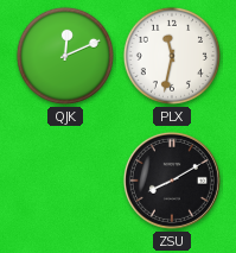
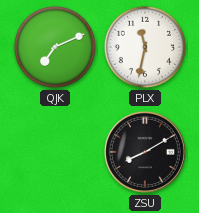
QJK: 12:11 -> 7:11
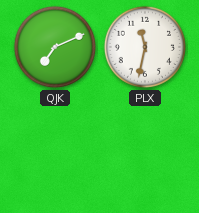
ZSU: 8:10 -> none
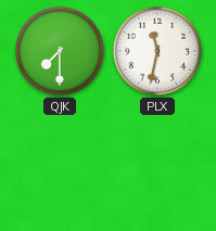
QJK: 7:11 -> 7:30
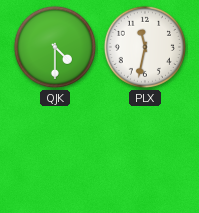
QJK: 7:30 -> 4:30
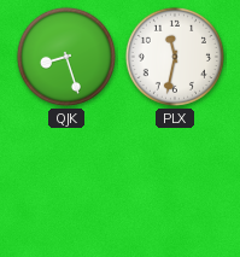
QJK: 4:30 -> 8:27
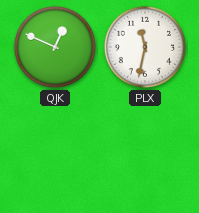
QJK: 8:27 -> 12:49
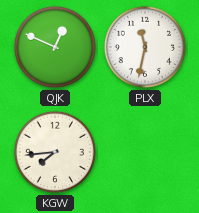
KGW: none -> 7:44
